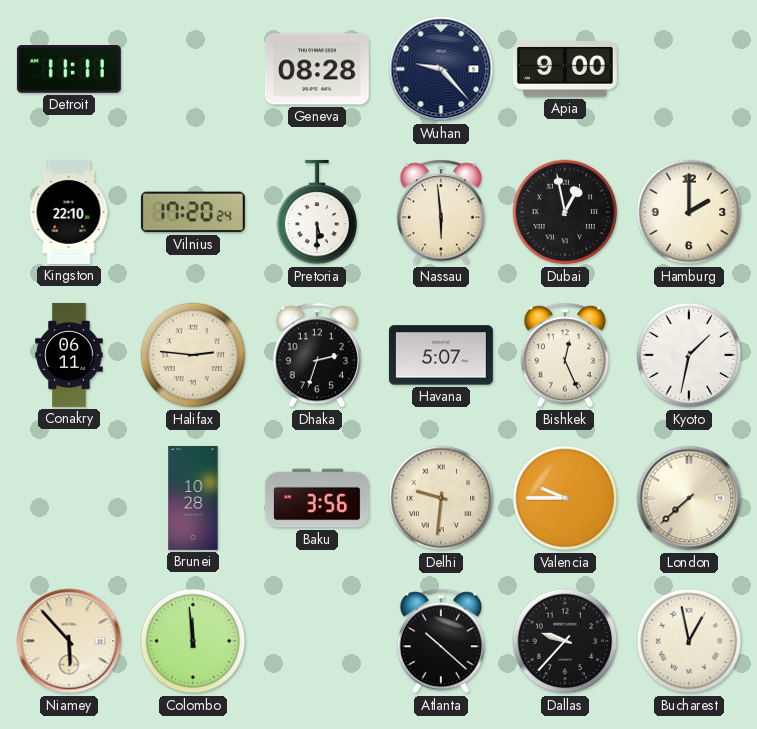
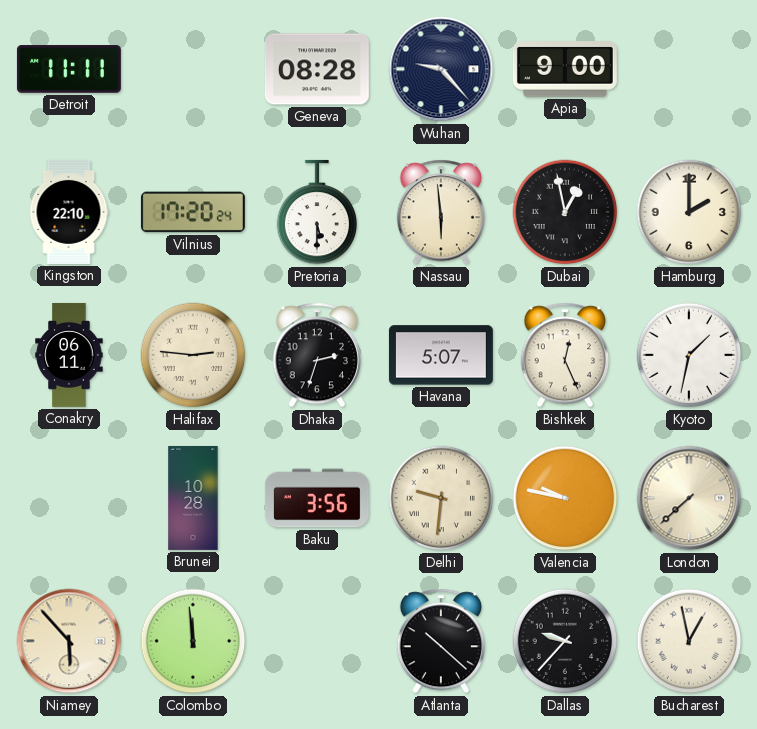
Valencia: 9:45 -> 9:47
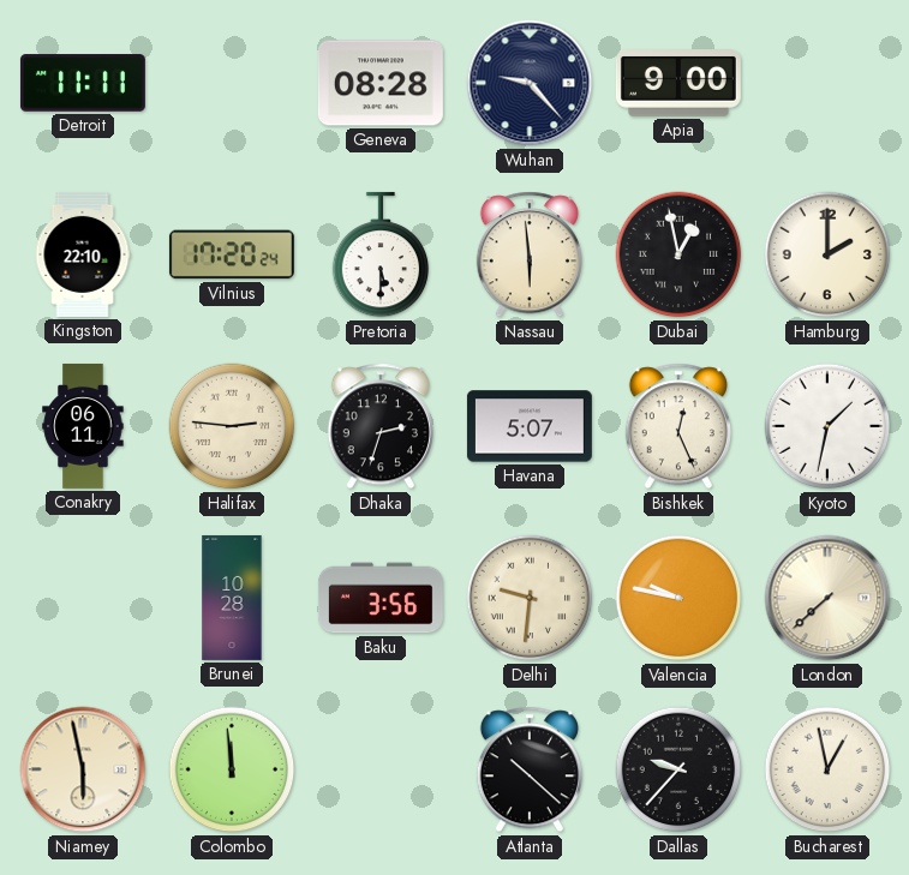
Niamey: 5:53 -> 5:58
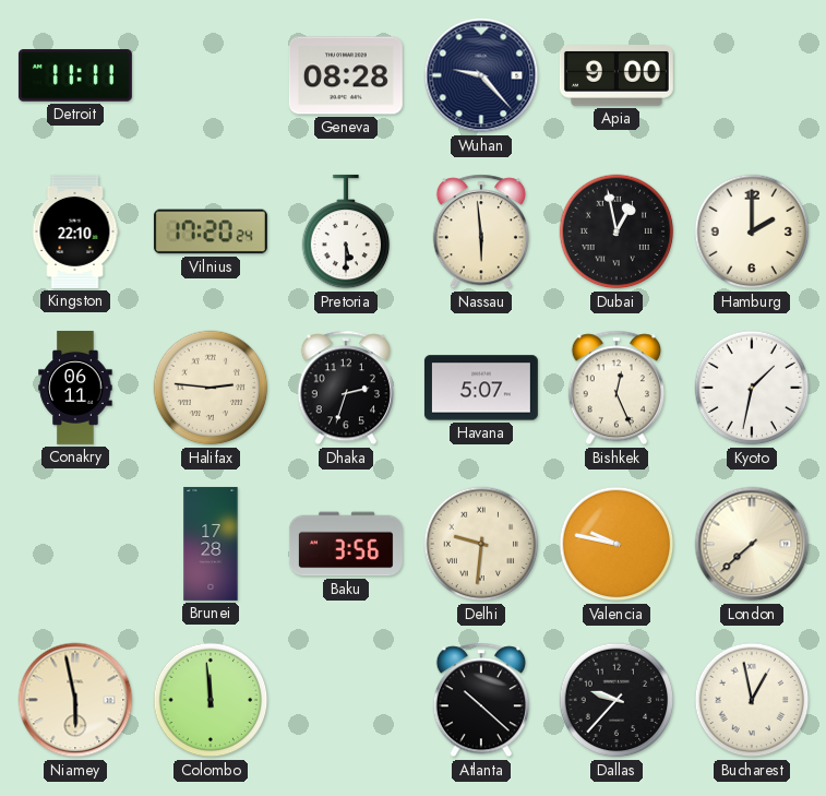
Brunei: 10:28 -> 17:28
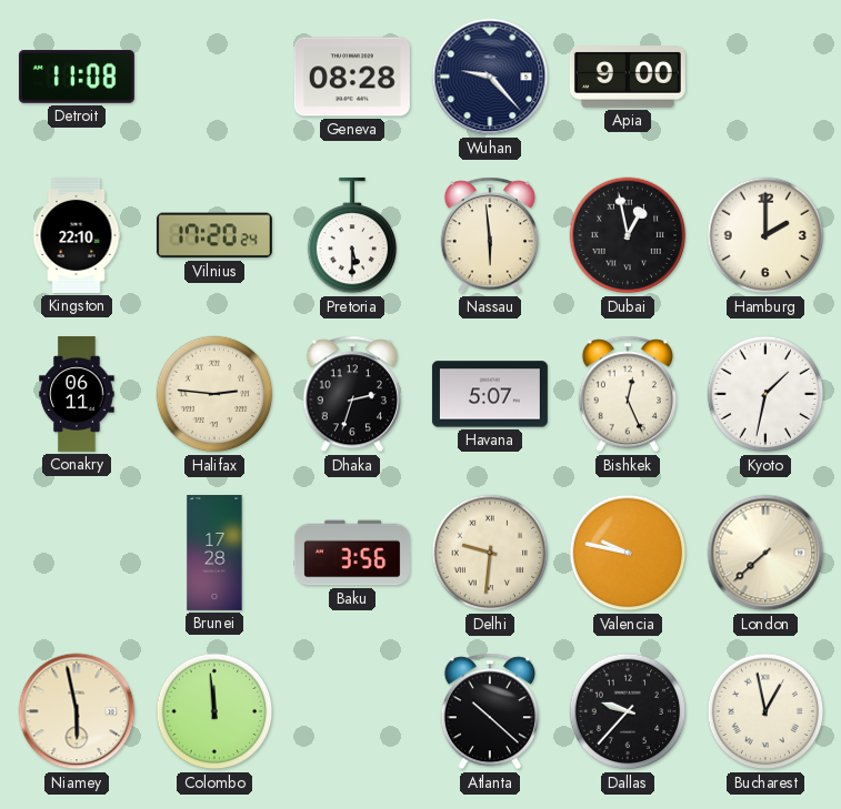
Detroit: 11:11 -> 11:08
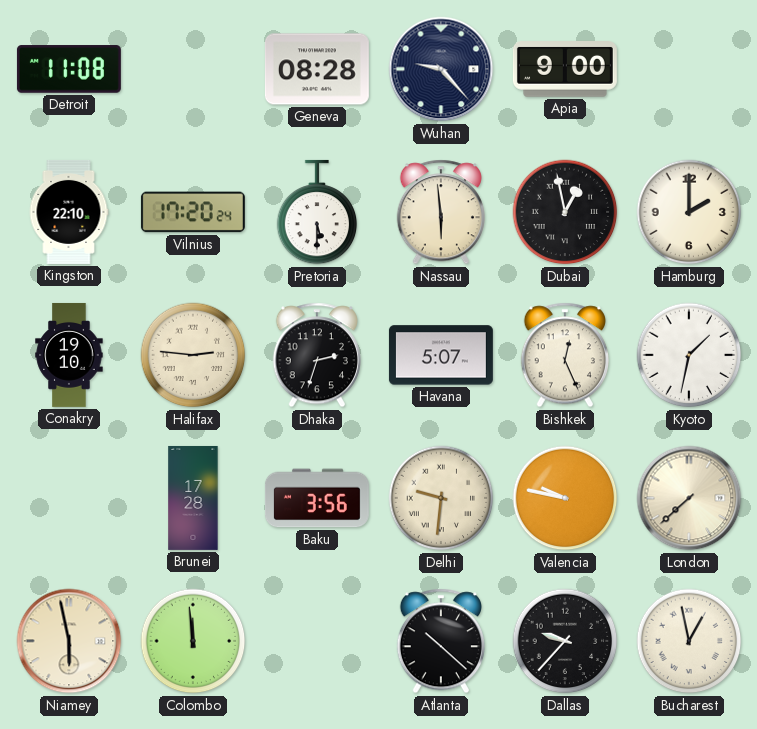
Conakry: 06:11 -> 19:10
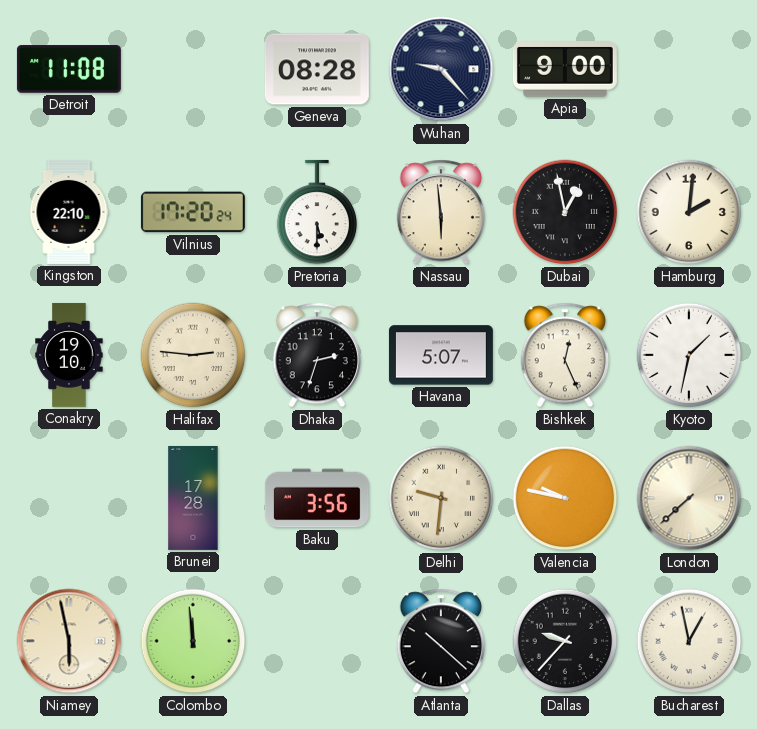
Hamburg: 2:00 -> 2:01
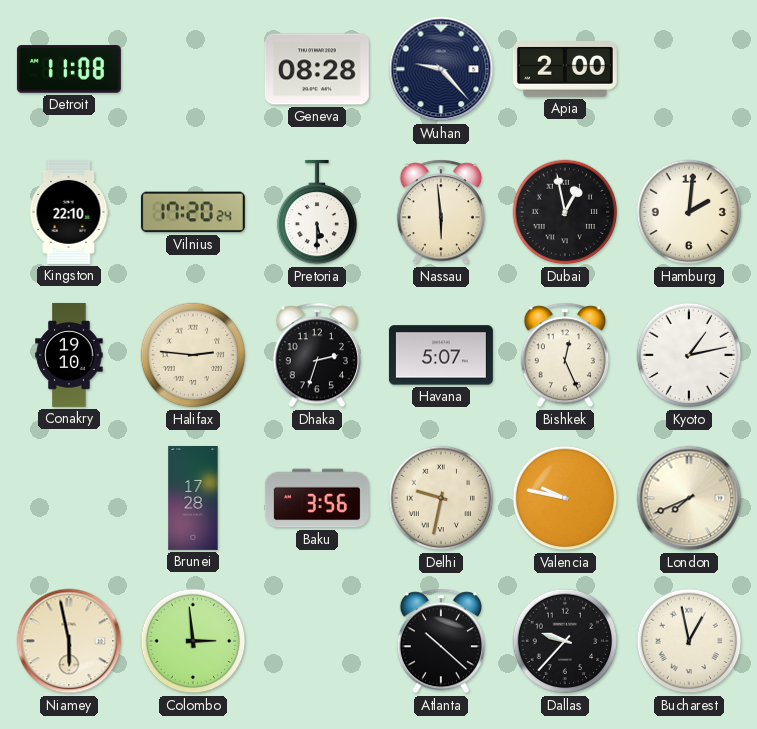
Apia: 9:00 -> 2:00
Kyoto: 1:32 -> 1:13
Delhi: 9:31 -> 9:32
London: 7:38 -> 7:41
Colombo: 11:59 -> 2:59
